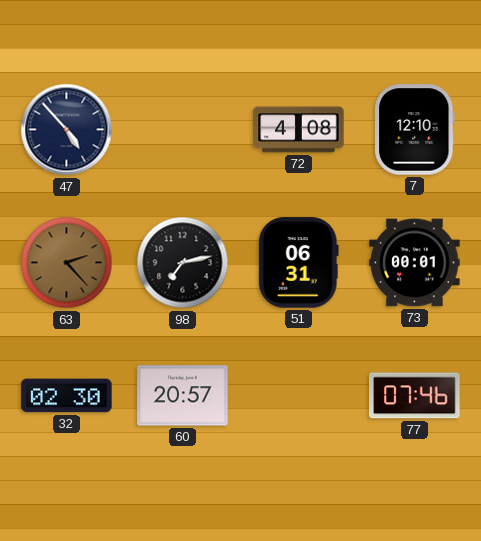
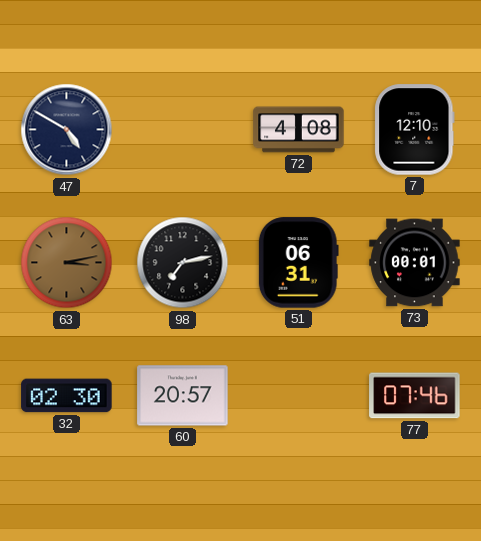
47: 4:53 -> 4:50
63: 2:23 -> 3:13
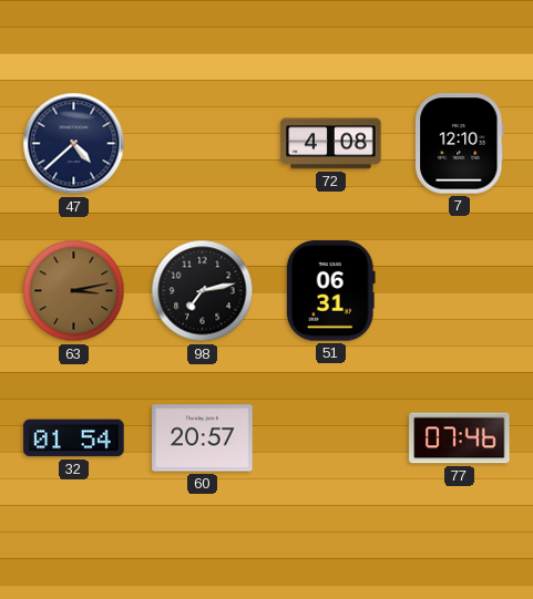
47: 4:50 -> 4:38
73: 00:01 -> none
32: 02:30 -> 01:54
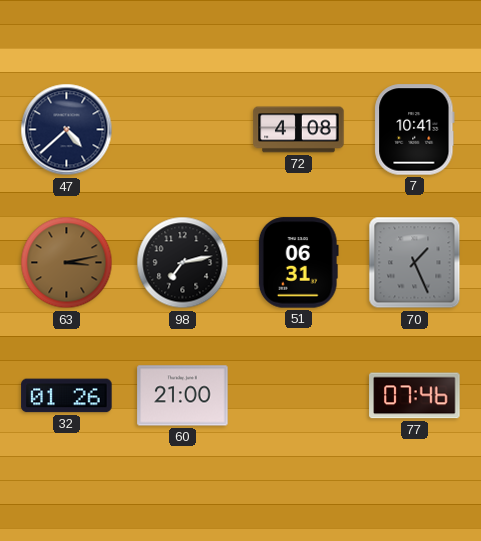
7: 12:10 -> 10:41
70: none -> 1:26
32: 01:54 -> 01:26
60: 20:57 -> 21:00
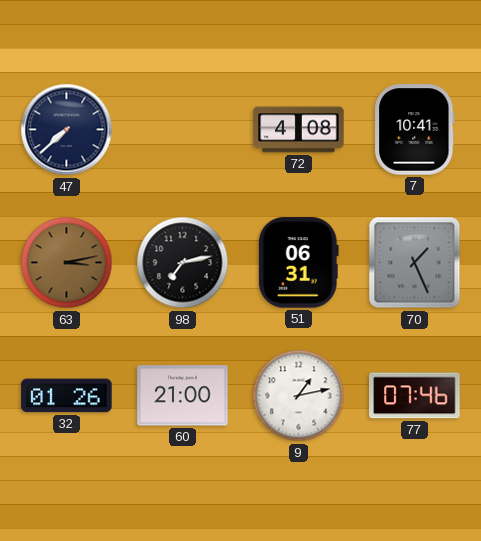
47: 4:38 -> 7:38
9: none -> 1:13
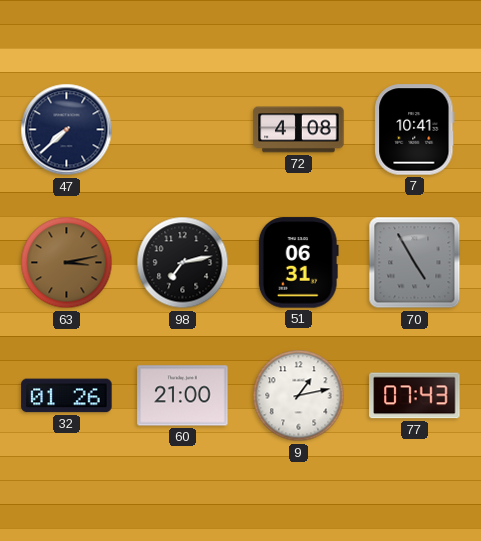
70: 1:26 -> 4:55
77: 07:46 -> 07:43
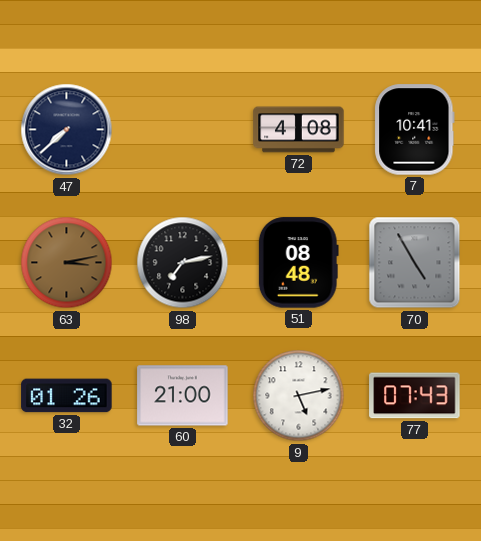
51: 06:31 -> 08:48
9: 1:13 -> 5:13
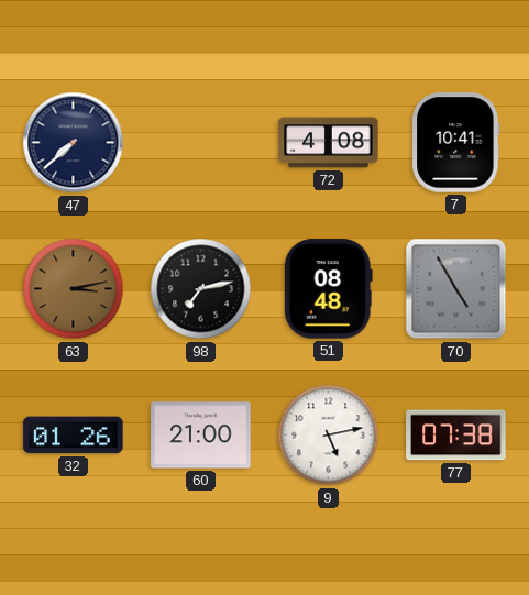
77: 07:43 -> 07:38
